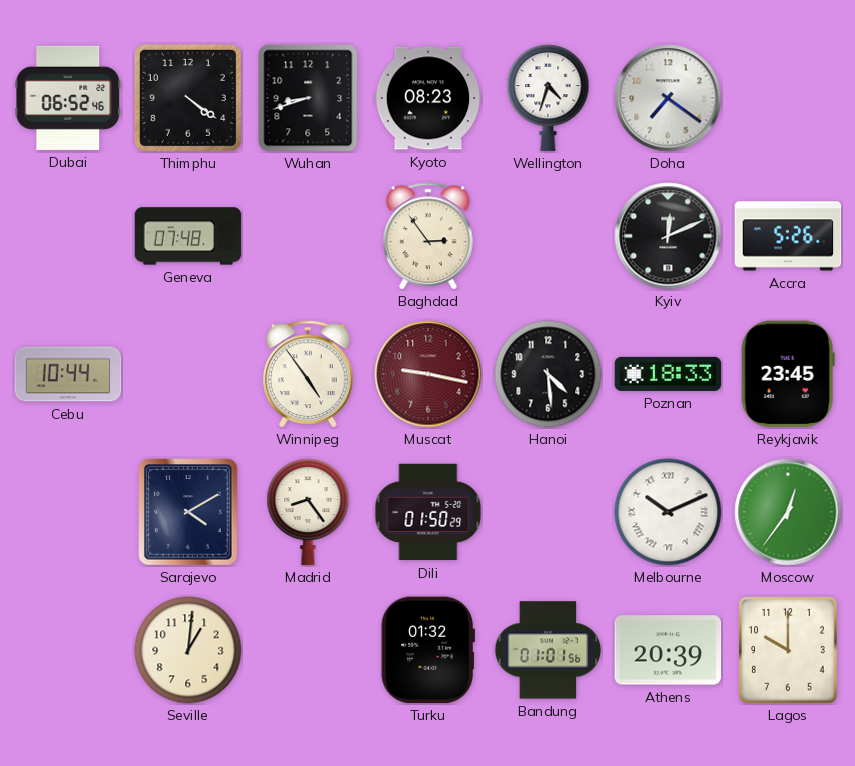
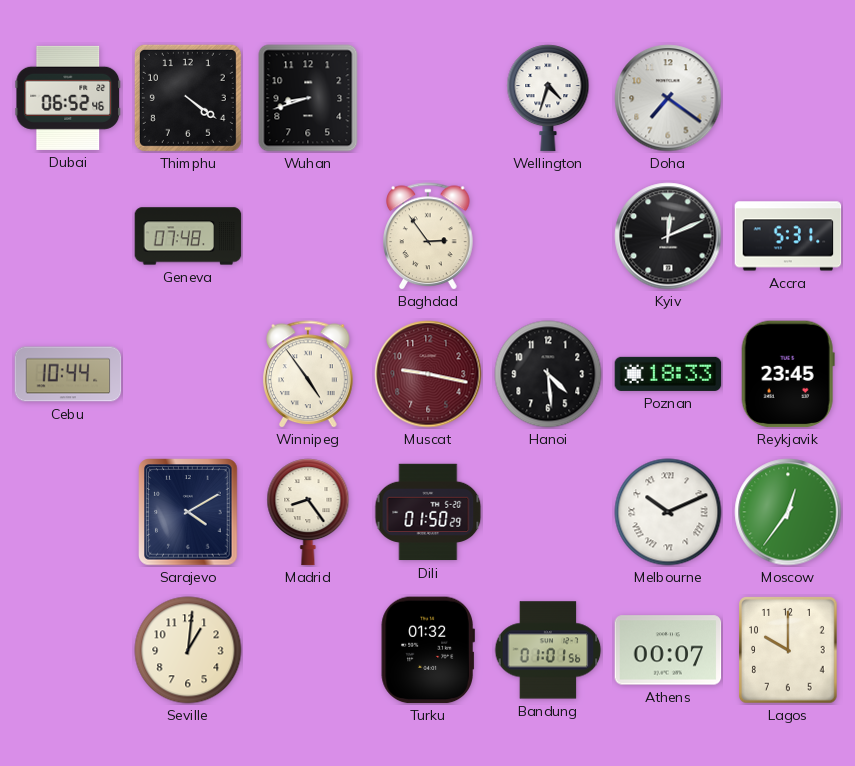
Kyoto: 08:23 -> none
Accra: 5:26 -> 5:31
Athens: 20:39 -> 00:07
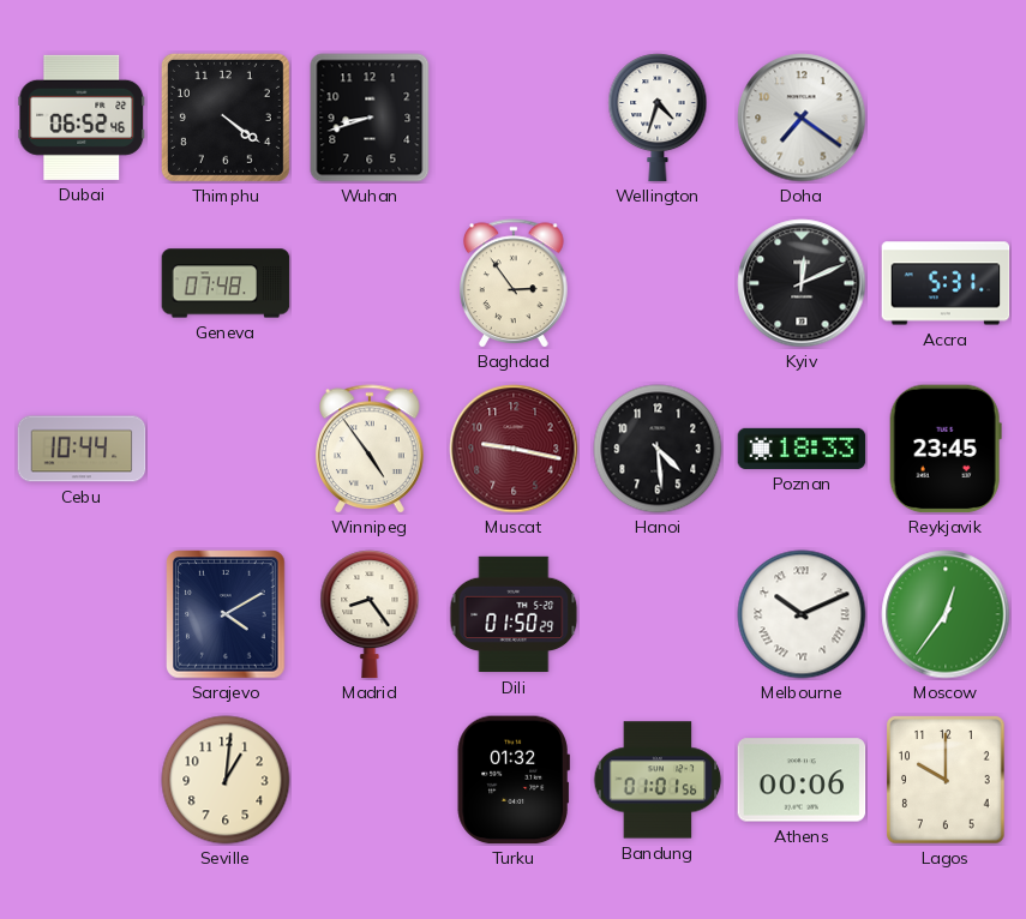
Athens: 00:07 -> 00:06
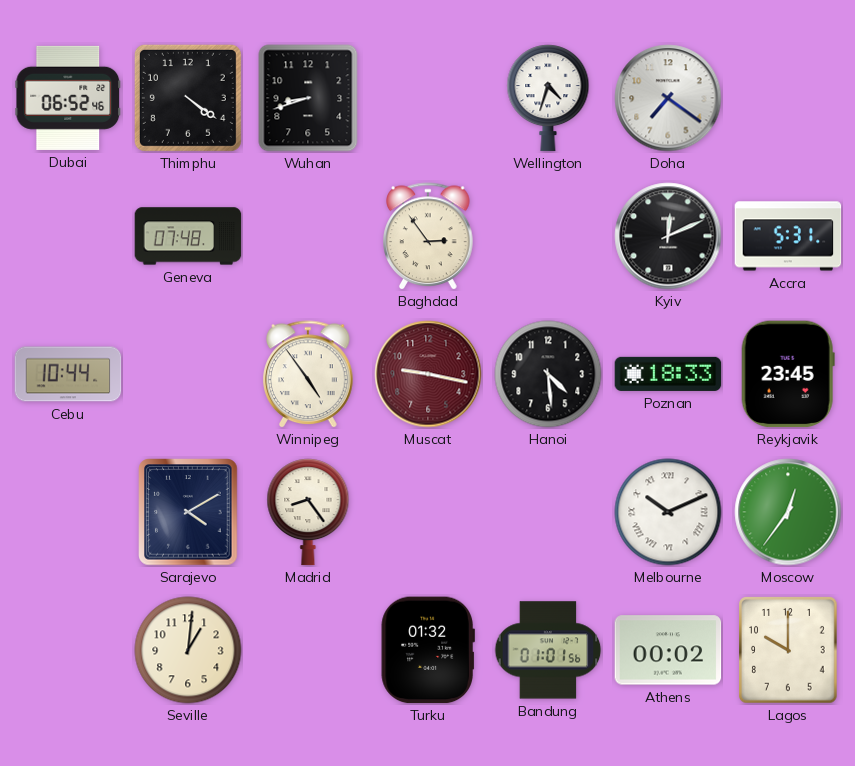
Dili: 01:50 -> none
Athens: 00:06 -> 00:02
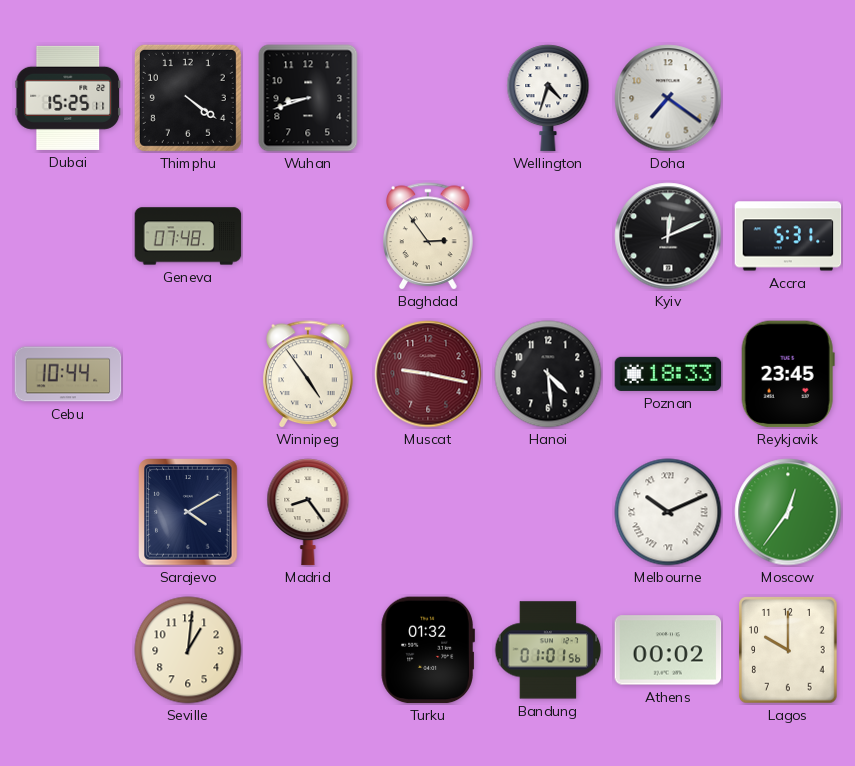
Dubai: 06:52 -> 15:25
